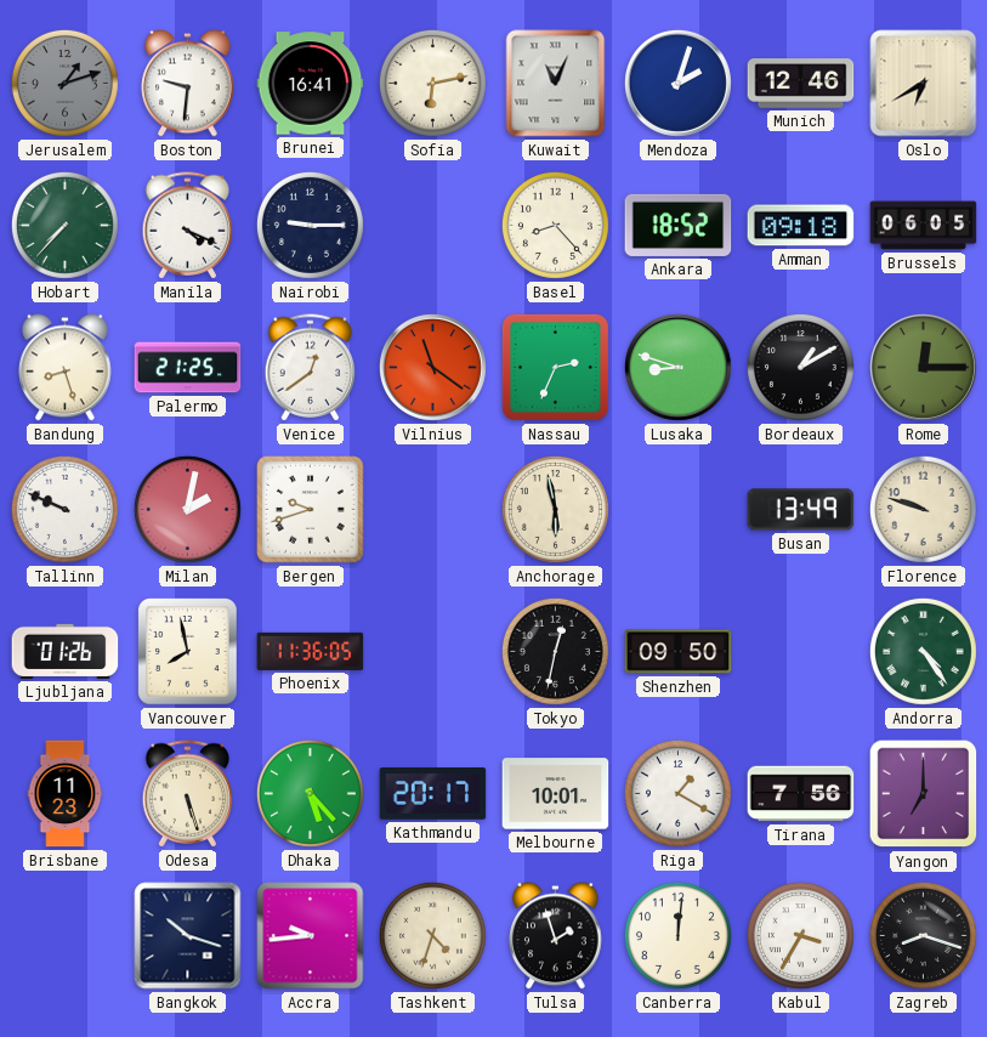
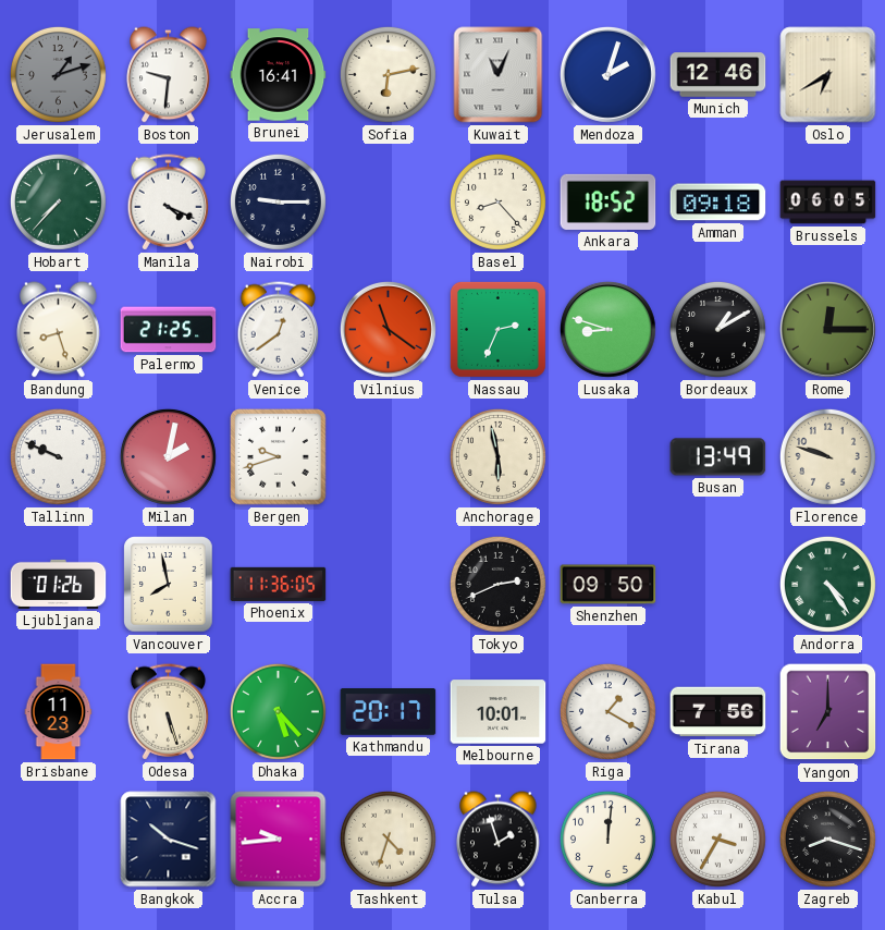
Tokyo: 12:32 -> 2:41
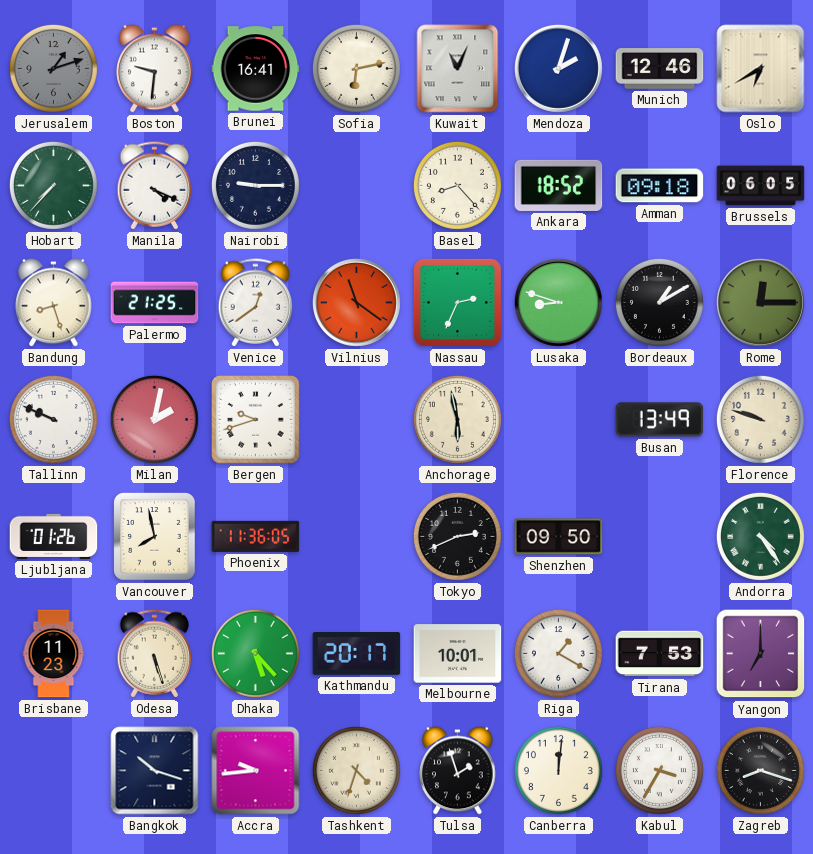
Tirana: 7:56 -> 7:53
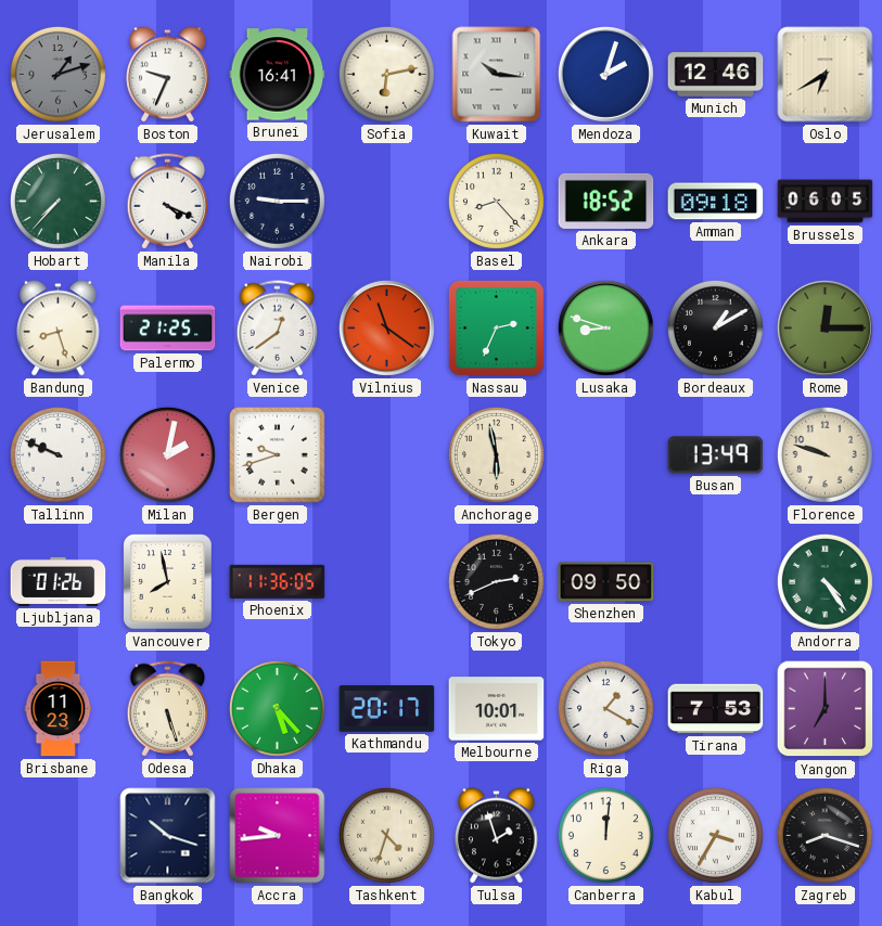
Boston: 9:31 -> 9:34
Kuwait: 11:04 -> 10:16
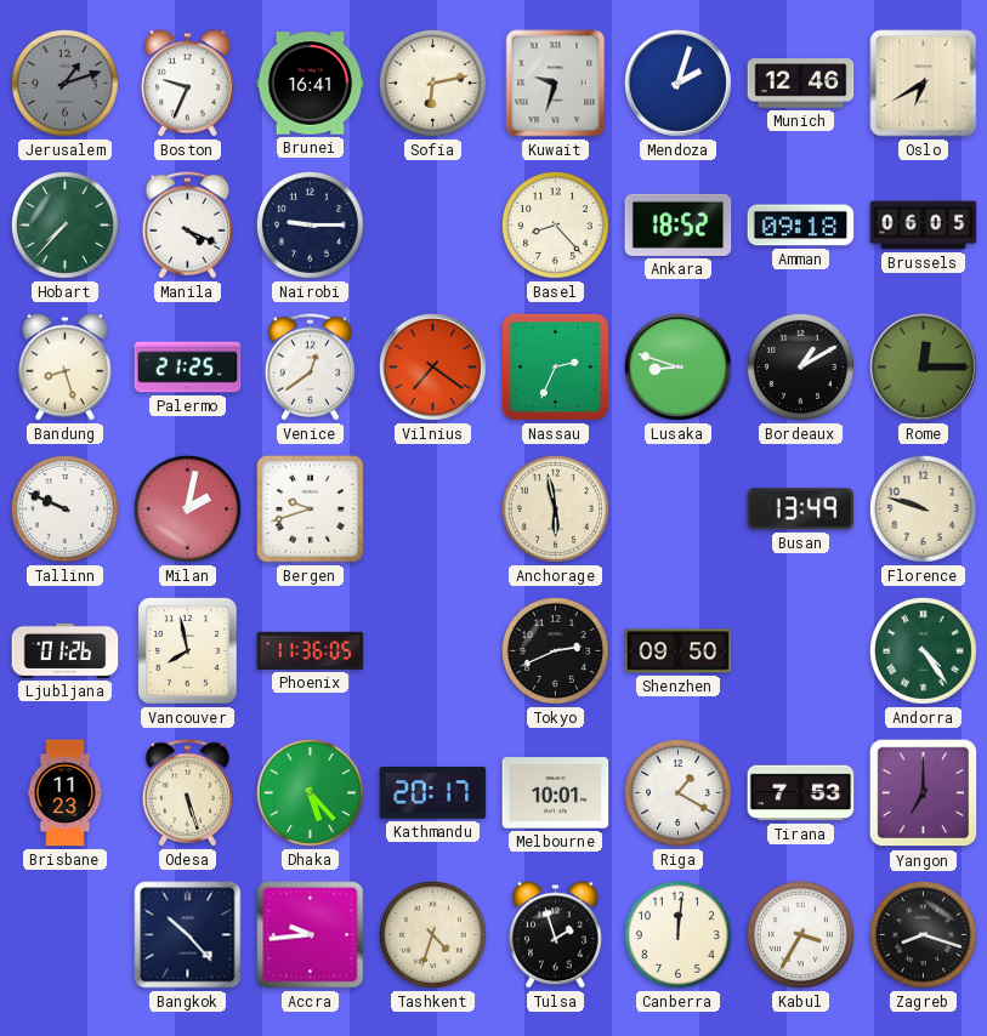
Kuwait: 10:16 -> 9:33
Vilnius: 11:21 -> 7:21
Bangkok: 10:18 -> 10:23
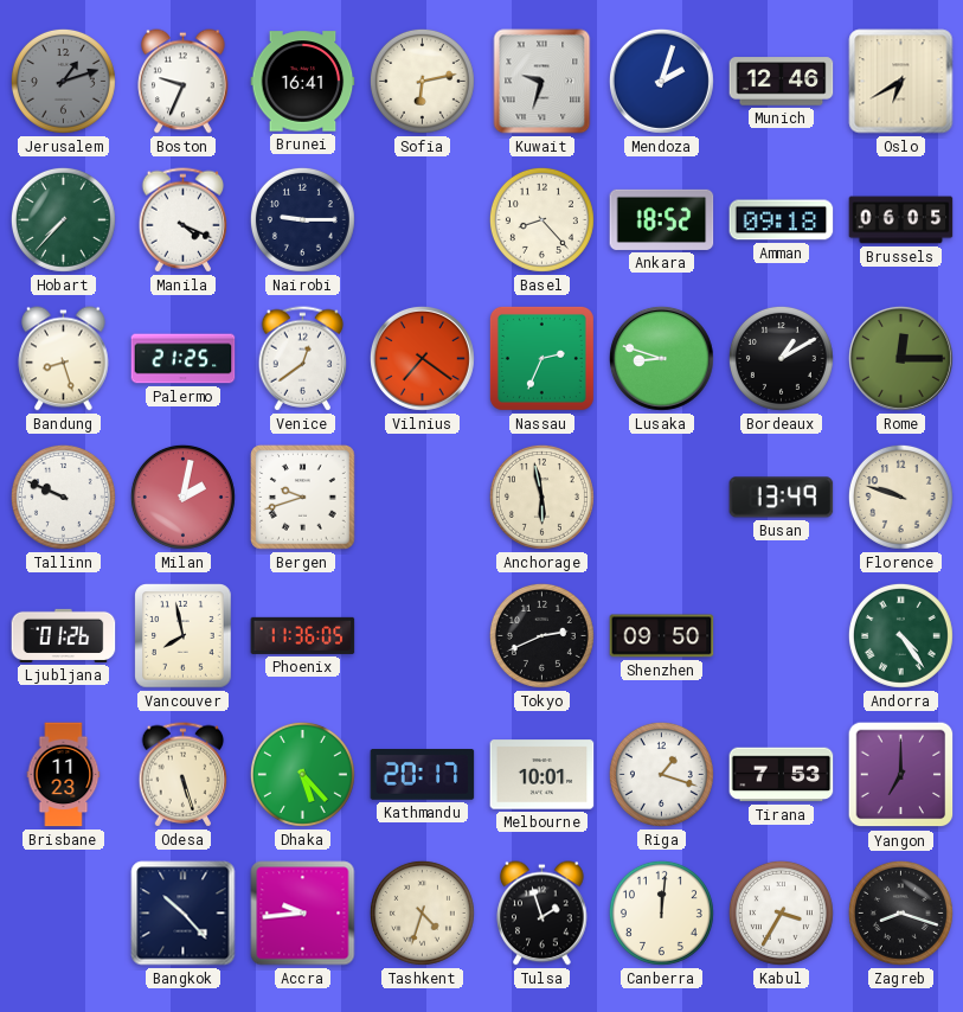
Riga: 1:20 -> 1:18
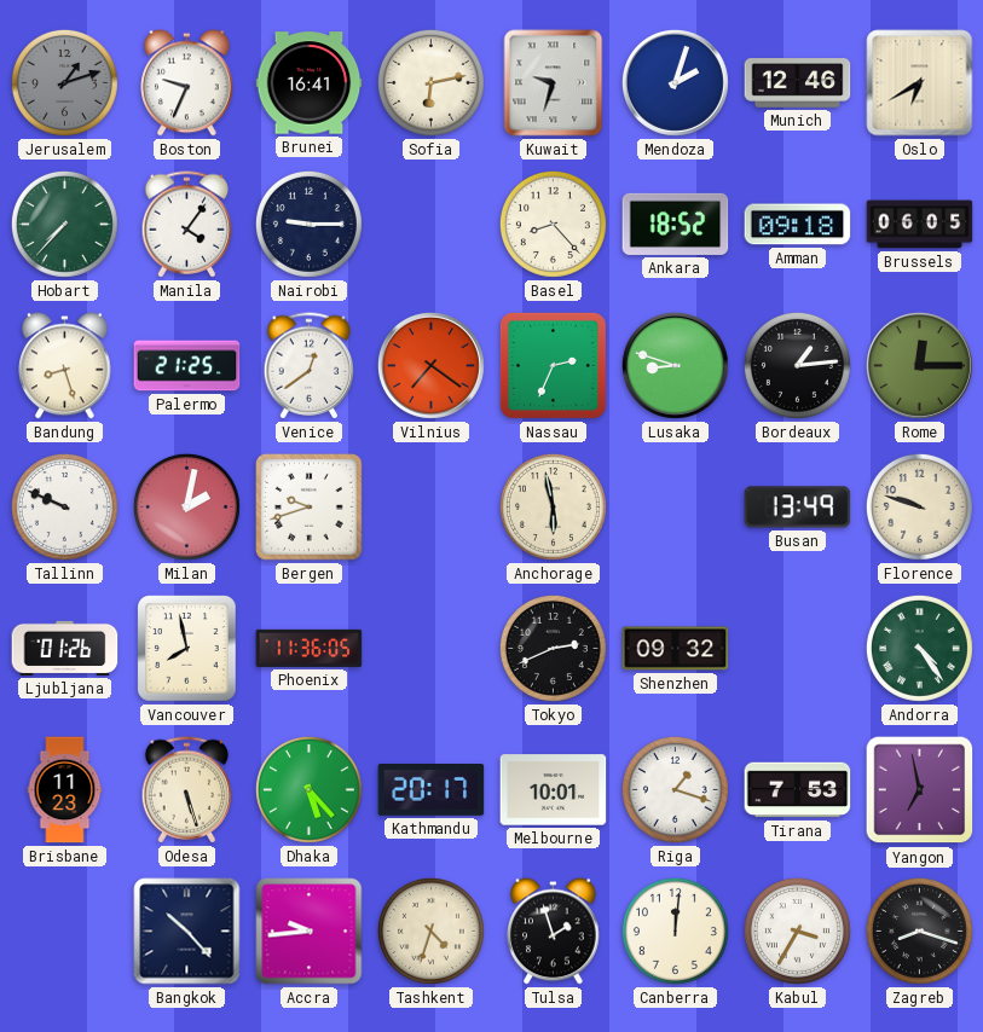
Manila: 4:19 -> 4:06
Bordeaux: 1:10 -> 1:14
Shenzhen: 09:50 -> 09:32
Yangon: 7:00 -> 6:58
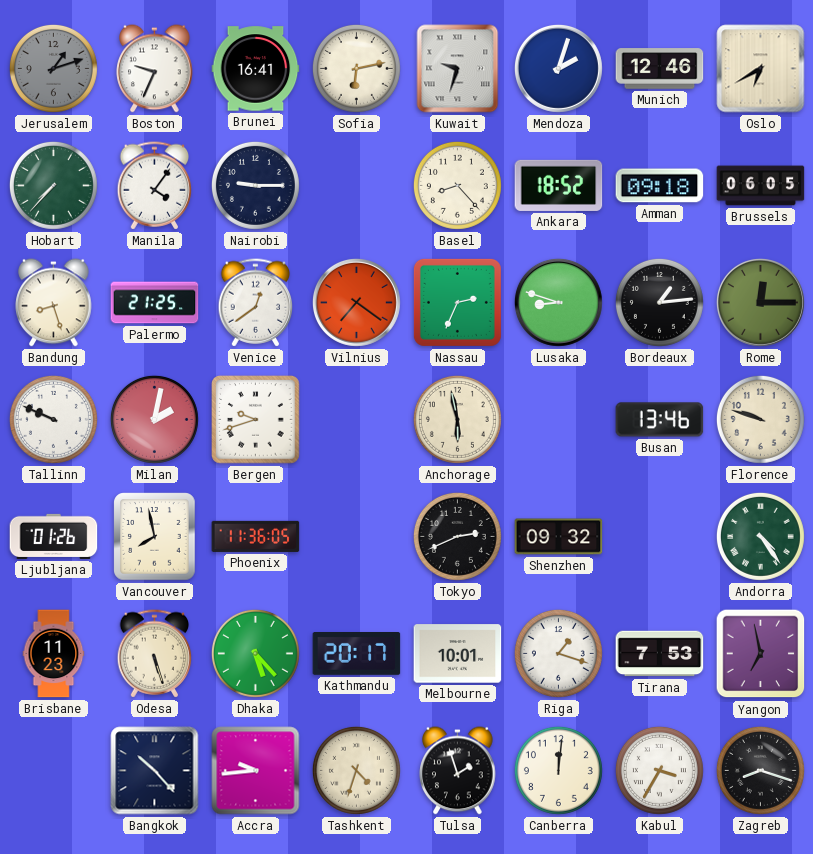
Busan: 13:49 -> 13:46
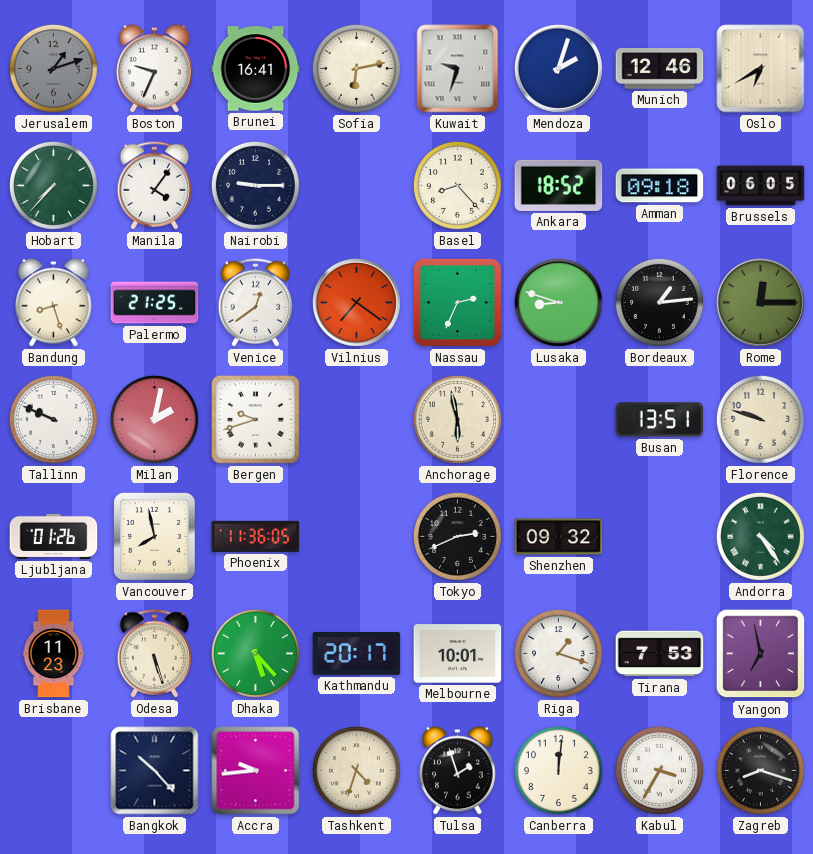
Busan: 13:46 -> 13:51
